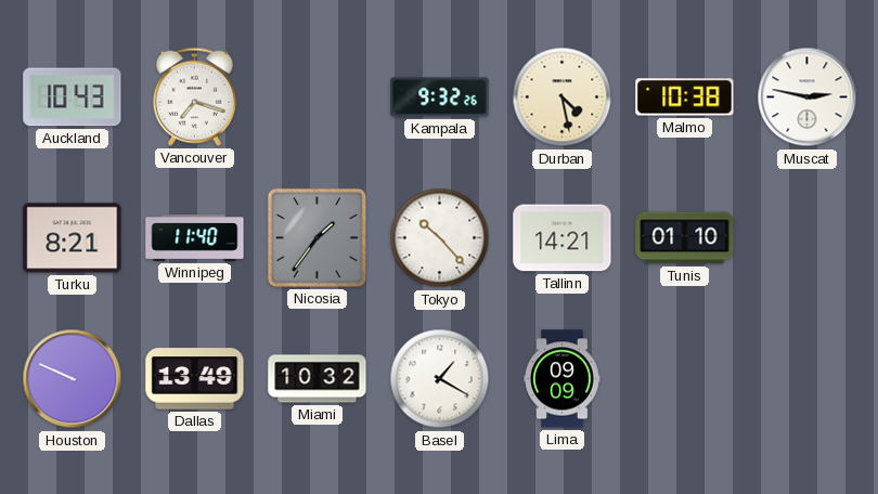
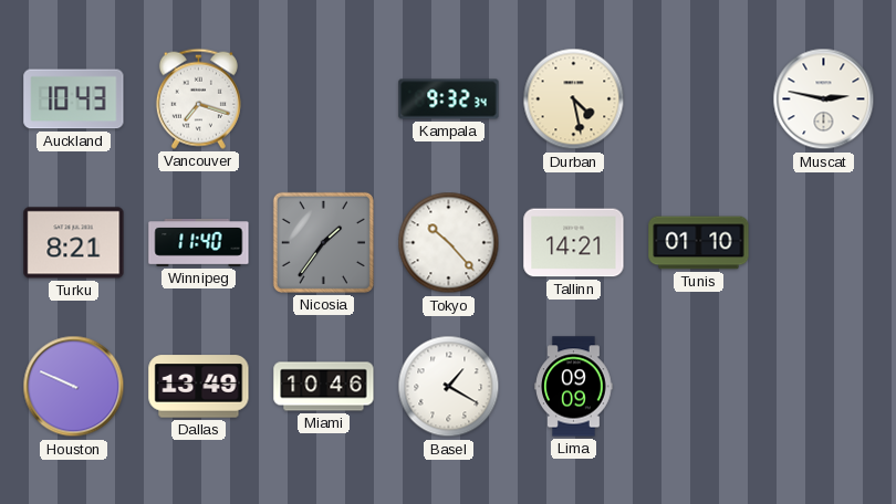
Kampala: 9:32:26 -> 9:32:34
Malmo: 10:38 -> none
Miami: 10:32 -> 10:46
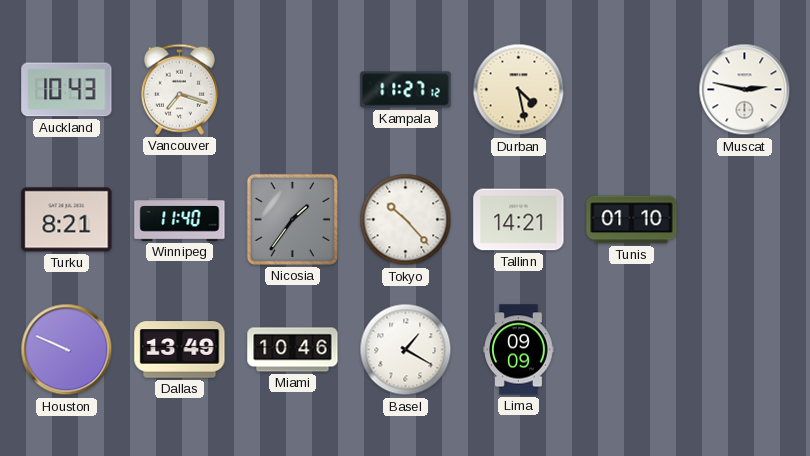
Kampala: 9:32 -> 11:27
